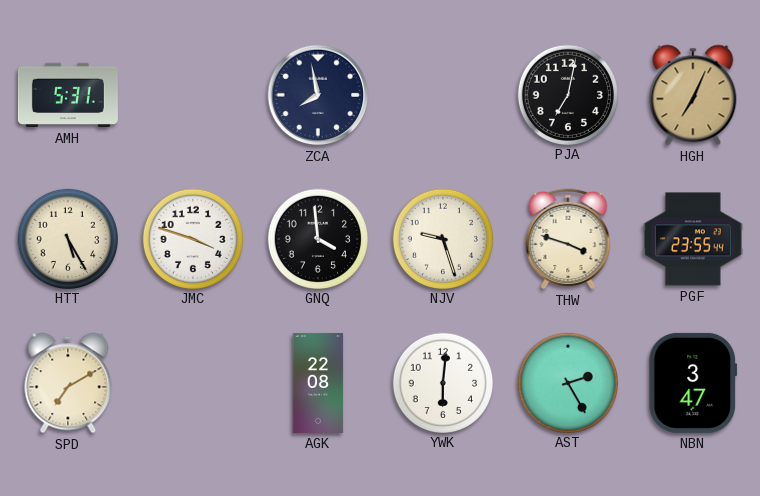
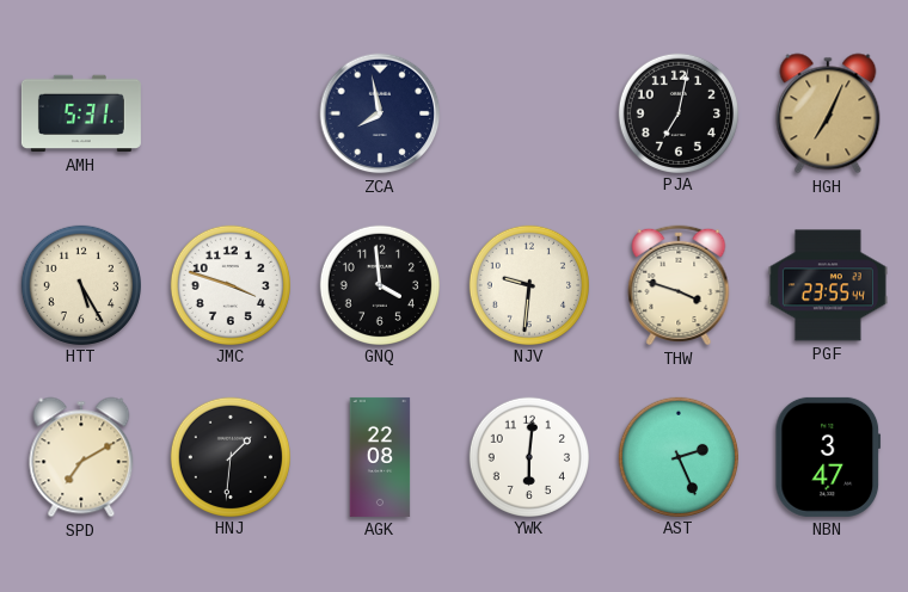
NJV: 9:27 -> 9:31
HNJ: none -> 1:31
AST: 2:25 -> 2:26
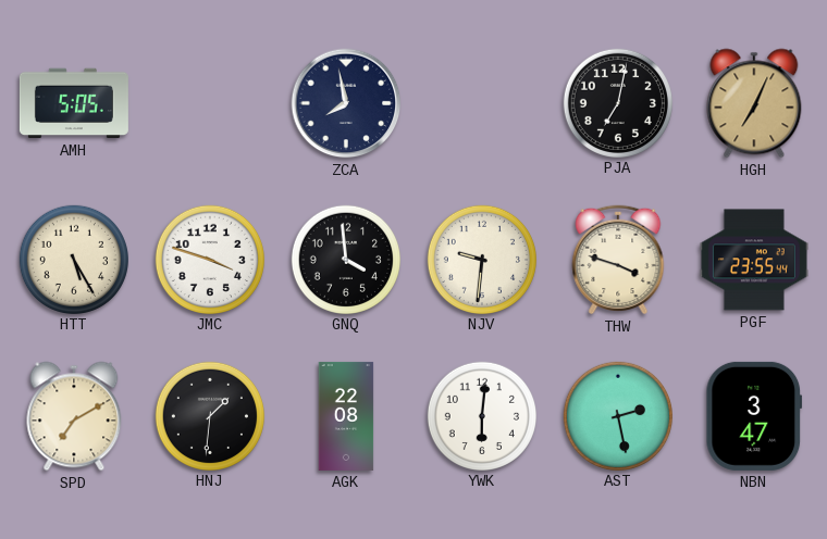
AMH: 5:31 -> 5:05
AST: 2:26 -> 2:28
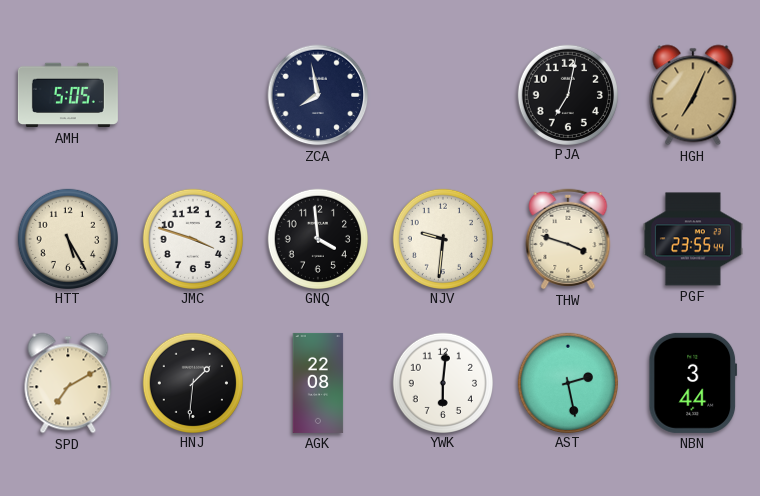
NBN: 3:47 -> 3:44
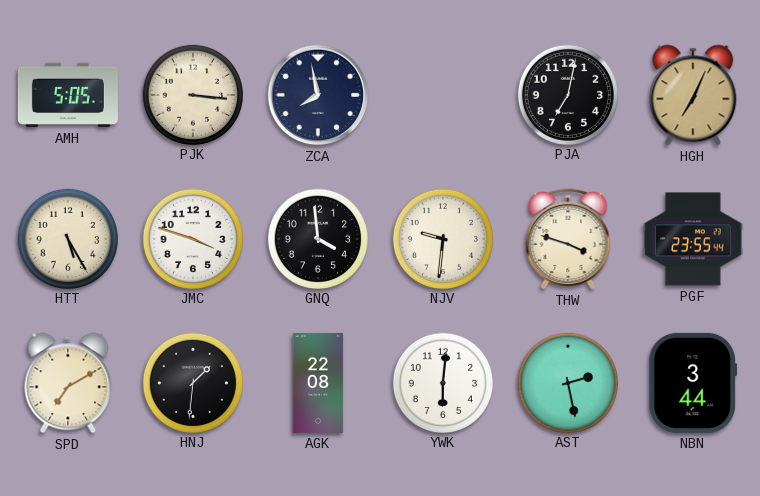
PJK: none -> 3:16
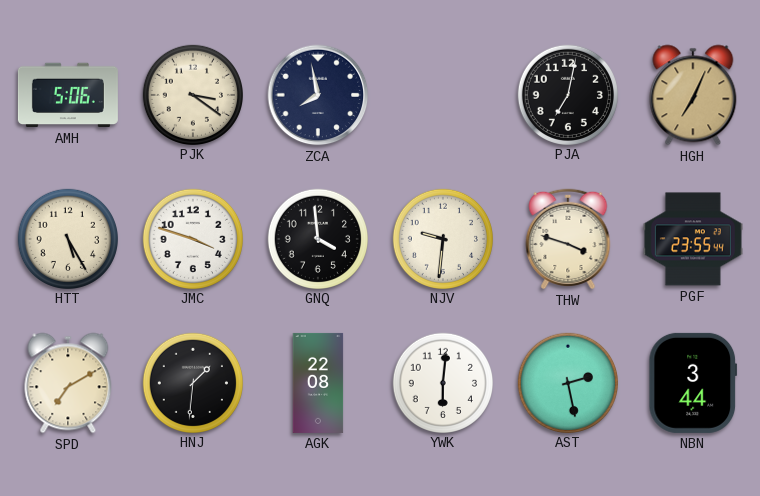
AMH: 5:05 -> 5:06
PJK: 3:16 -> 3:21
